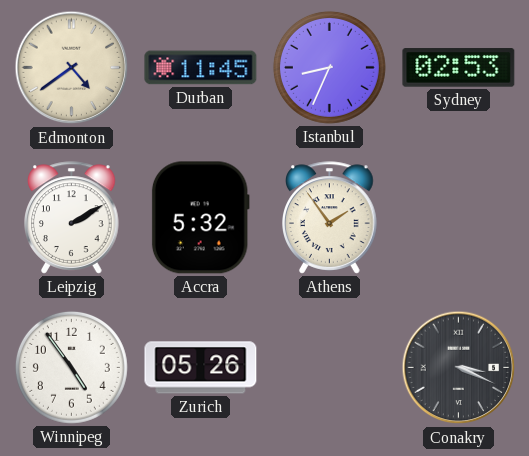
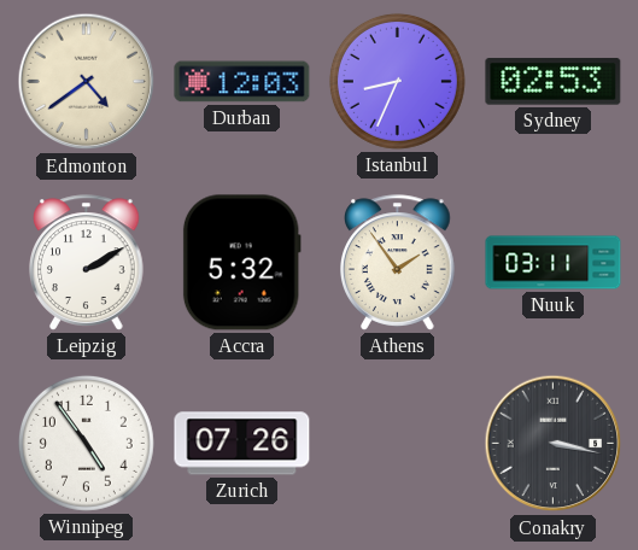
Durban: 11:45 -> 12:03
Nuuk: none -> 03:11
Zurich: 05:26 -> 07:26
Conakry: 3:19 -> 3:17
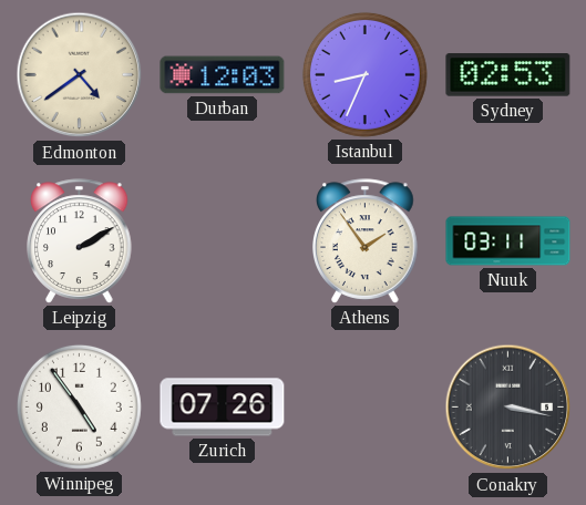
Accra: 5:32 -> none
